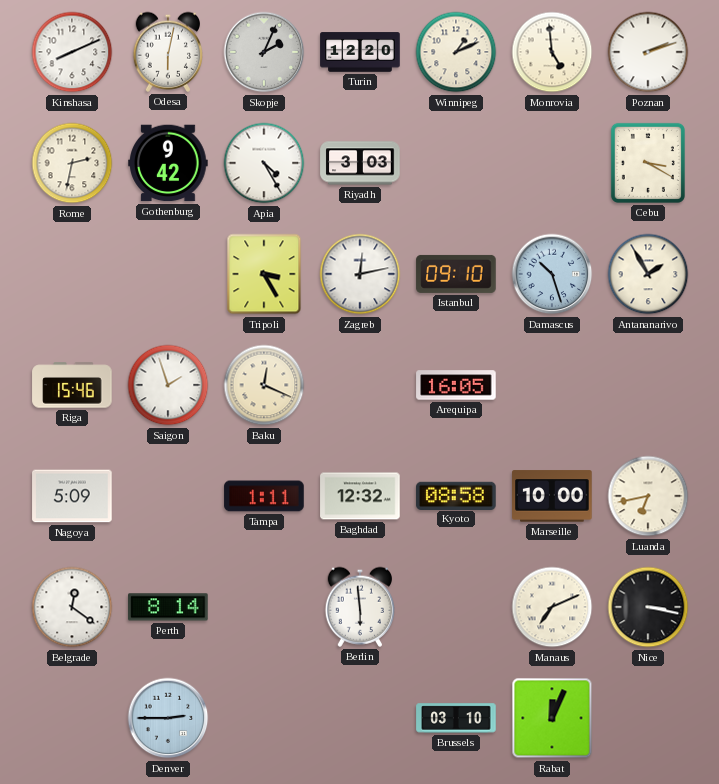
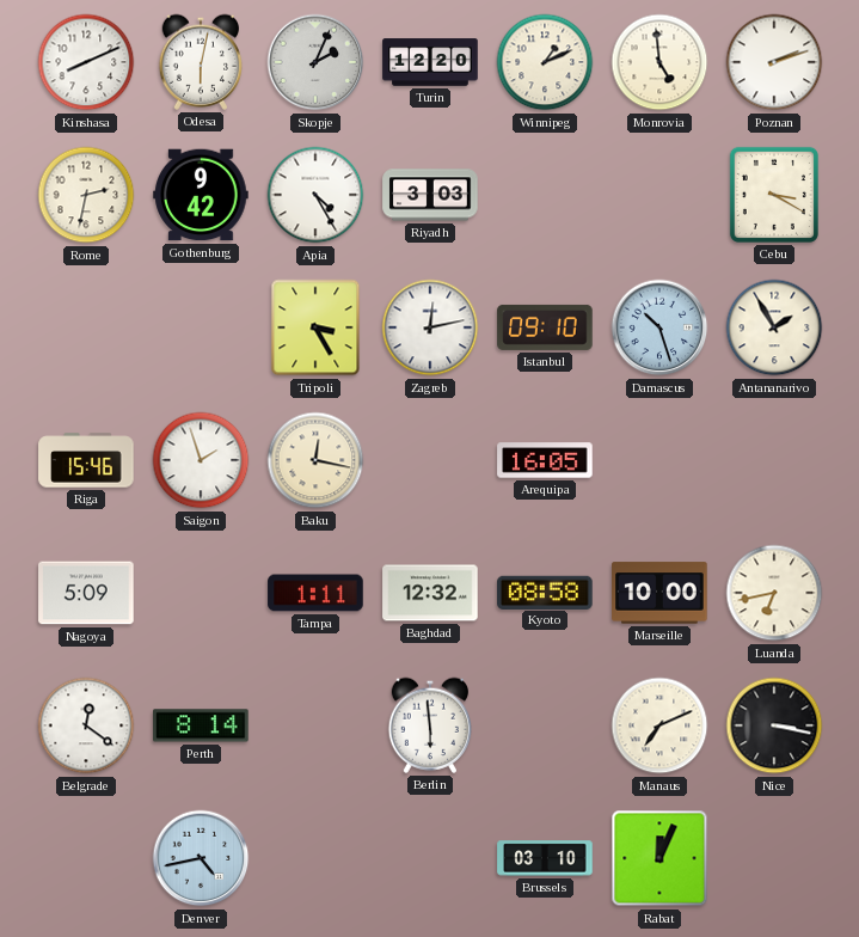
Baku: 12:19 -> 12:17
Denver: 2:45 -> 4:43
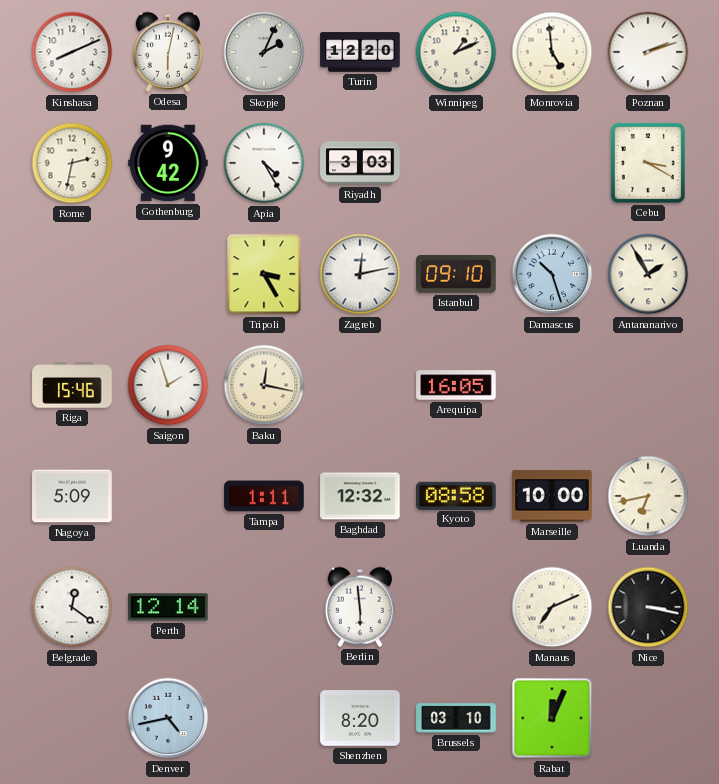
Perth: 8:14 -> 12:14
Shenzhen: none -> 8:20
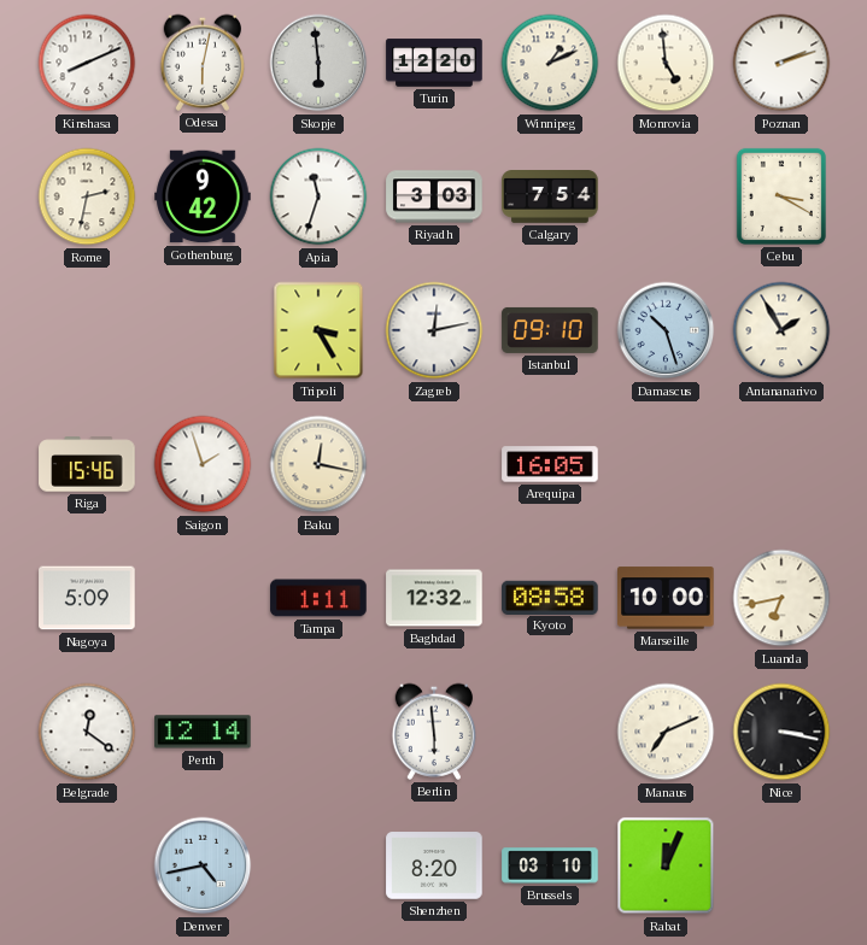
Skopje: 2:04 -> 5:59
Apia: 4:25 -> 11:33
Calgary: none -> 7:54
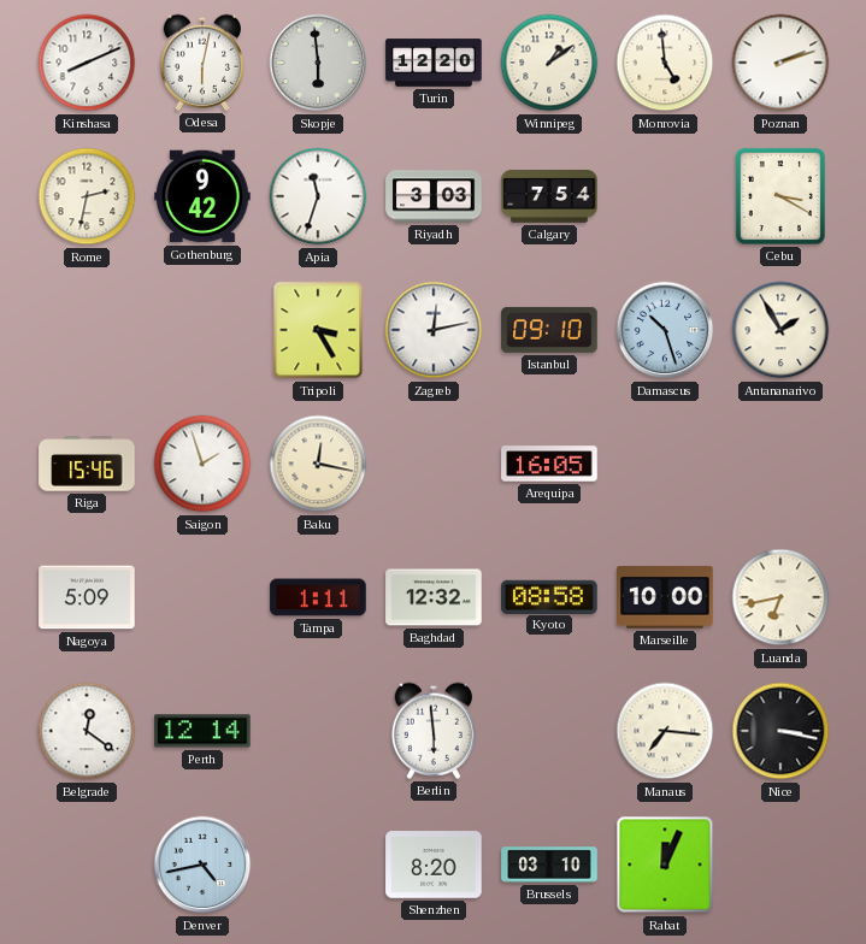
Winnipeg: 1:11 -> 1:09
Manaus: 7:11 -> 7:16
